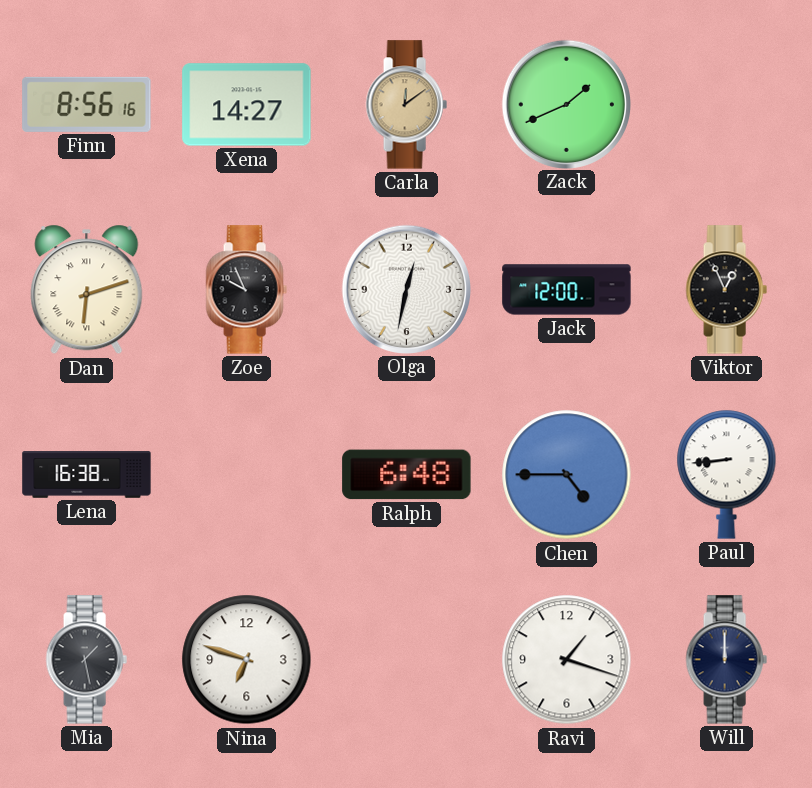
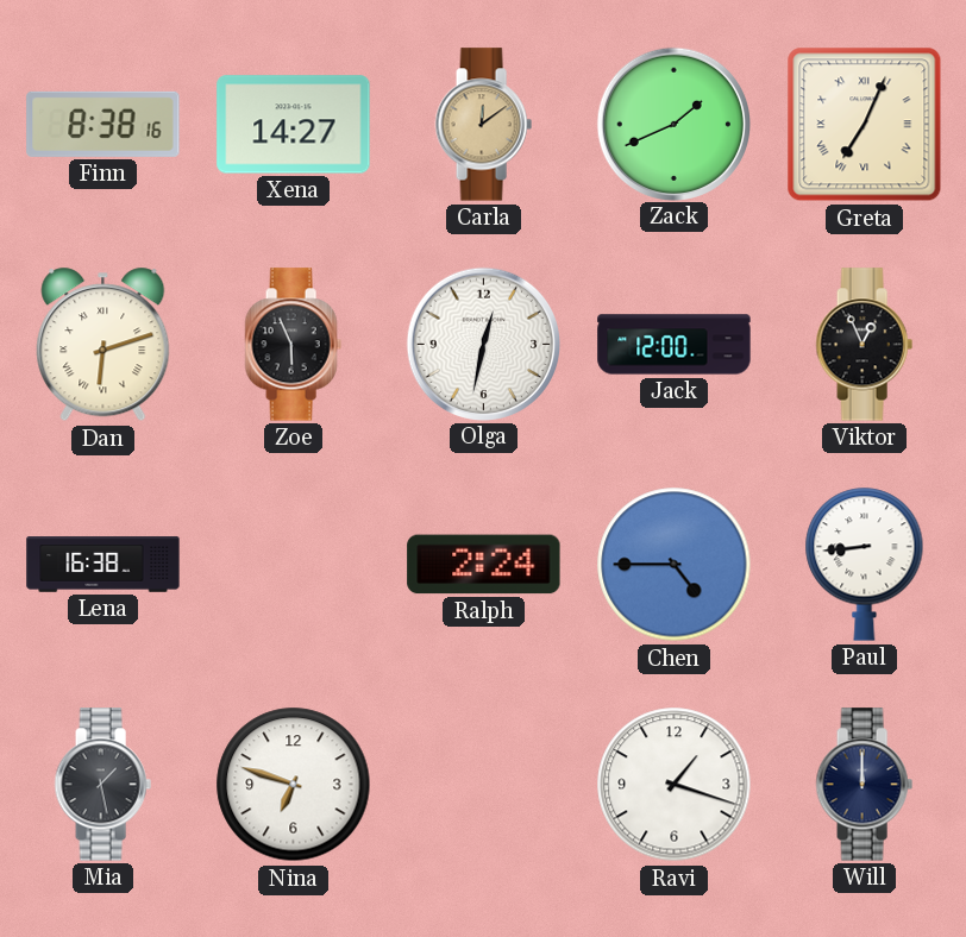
Finn: 8:56 -> 8:38
Greta: none -> 7:04
Zoe: 9:56 -> 5:56
Ralph: 6:48 -> 2:24
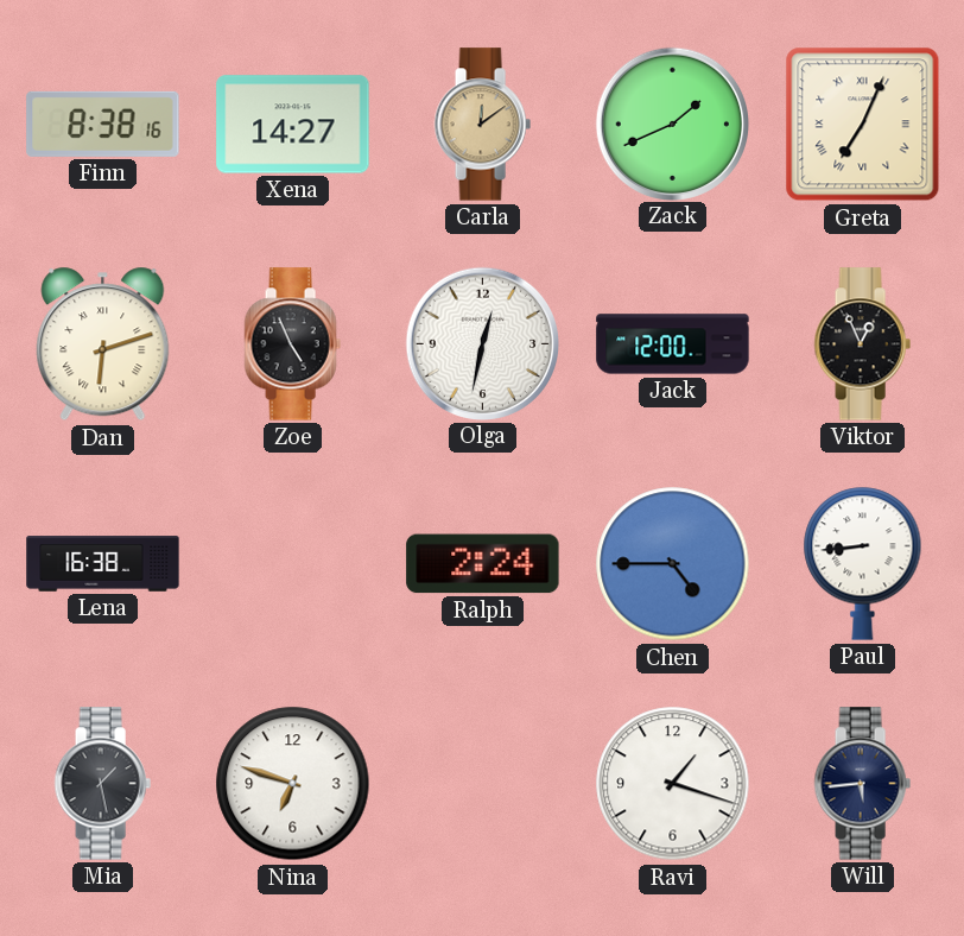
Zoe: 5:56 -> 4:56
Will: 12:00 -> 5:44
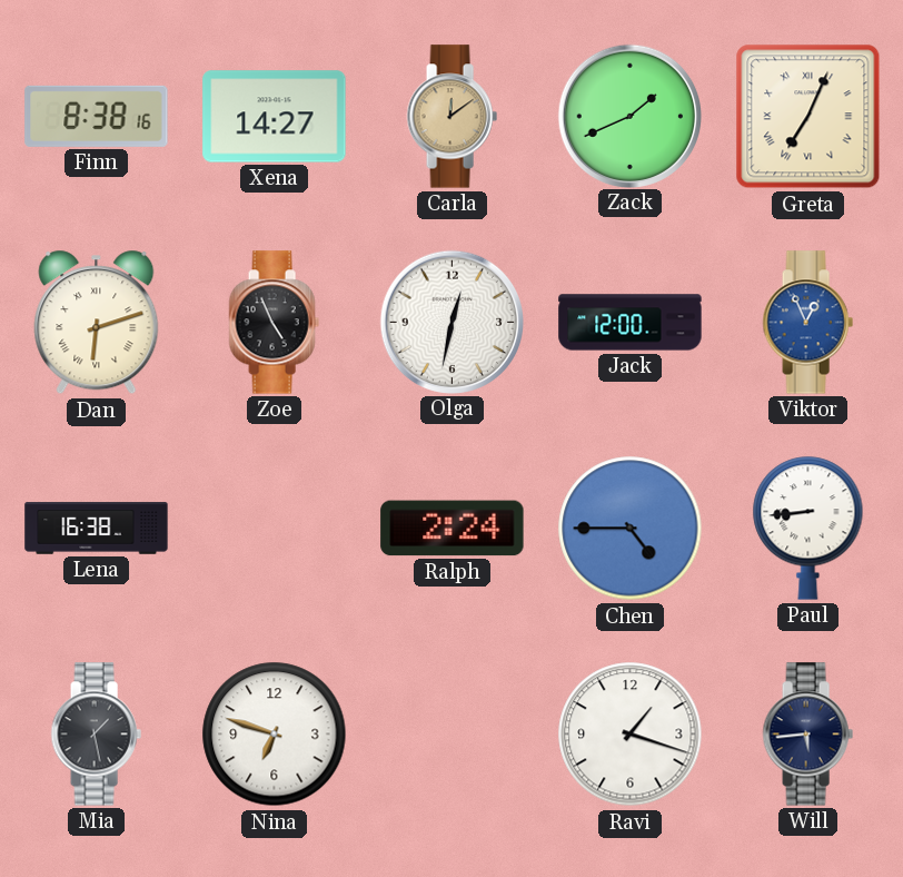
Viktor dial: black -> blue
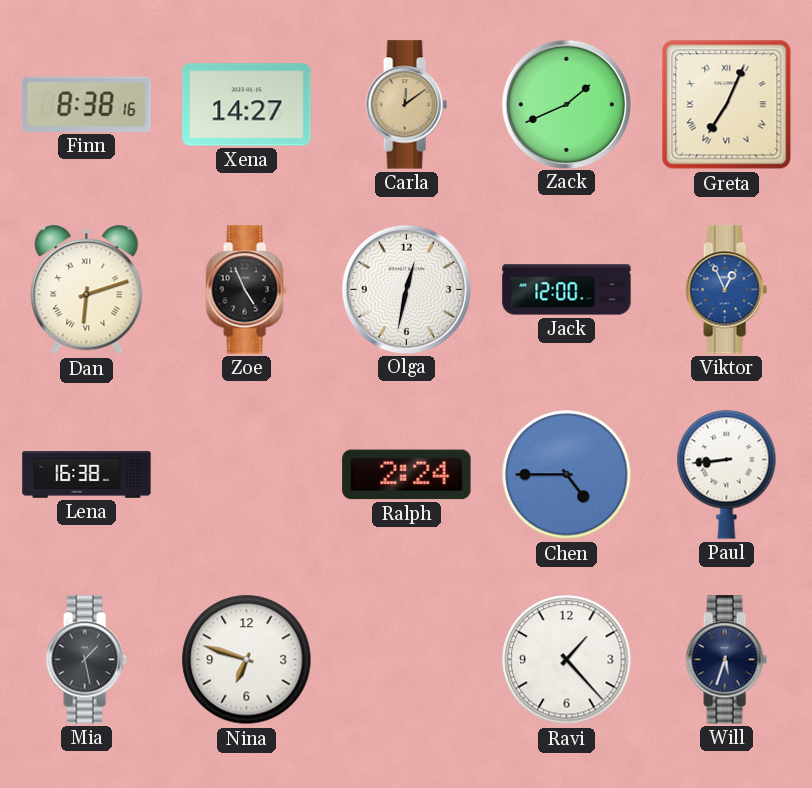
Ravi: 1:18 -> 1:23
Will: 5:44 -> 5:33
